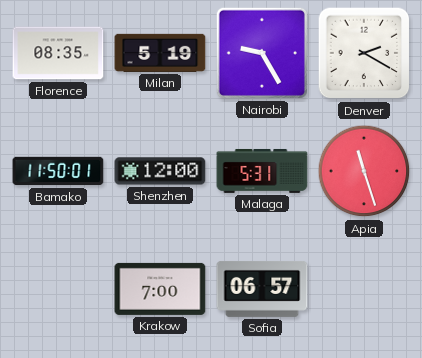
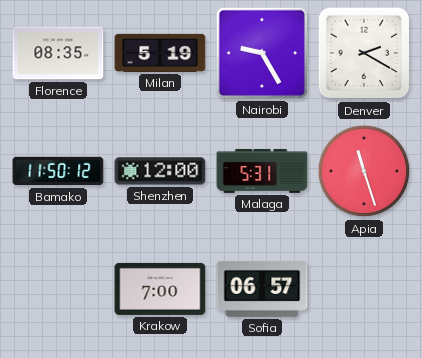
Bamako: 11:50:01 -> 11:50:12
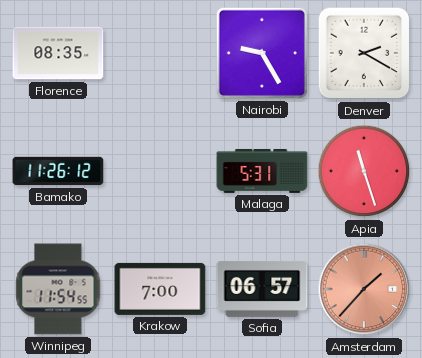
Milan: 5:19 -> none
Bamako: 11:50 -> 11:26
Shenzhen: 12:00 -> none
Winnipeg: none -> 11:54
Amsterdam: none -> 1:37
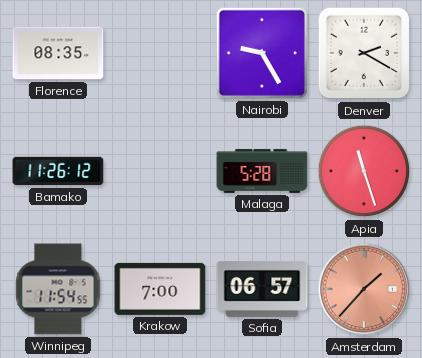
Malaga: 5:31 -> 5:28
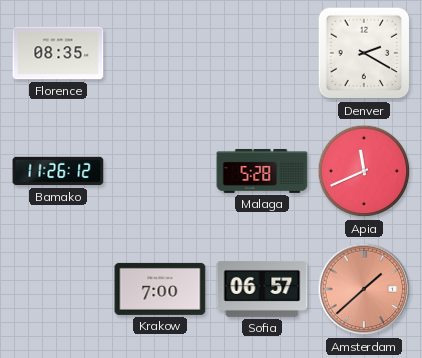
Nairobi: 9:25 -> none
Apia: 11:27 -> 11:41
Winnipeg: 11:54 -> none
Amsterdam: 1:37 -> 1:38
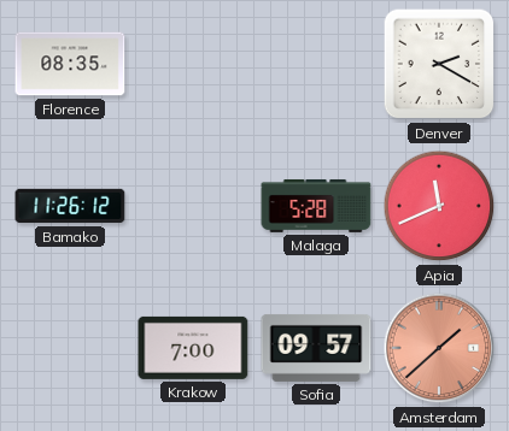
Sofia: 06:57 -> 09:57
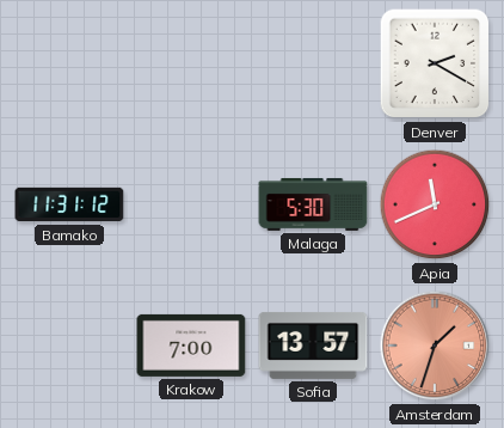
Florence: 08:35 -> none
Bamako: 11:26 -> 11:31
Malaga: 5:28 -> 5:30
Sofia: 09:57 -> 13:57
Amsterdam: 1:38 -> 1:33
